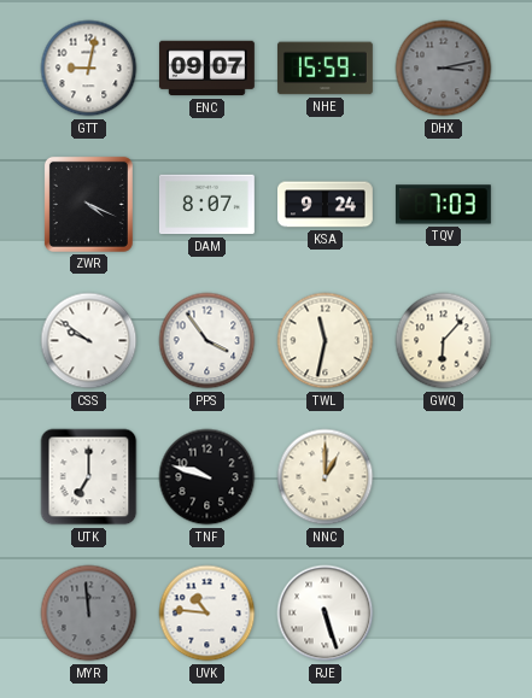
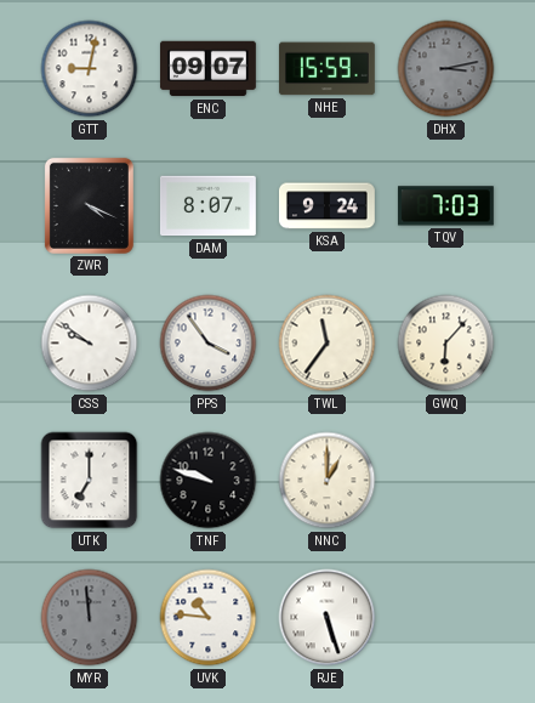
TWL: 11:32 -> 11:36
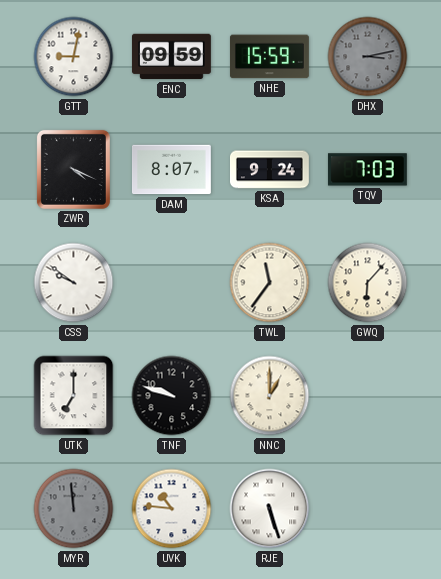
ENC: 09:07 -> 09:59
PPS: 3:54 -> none
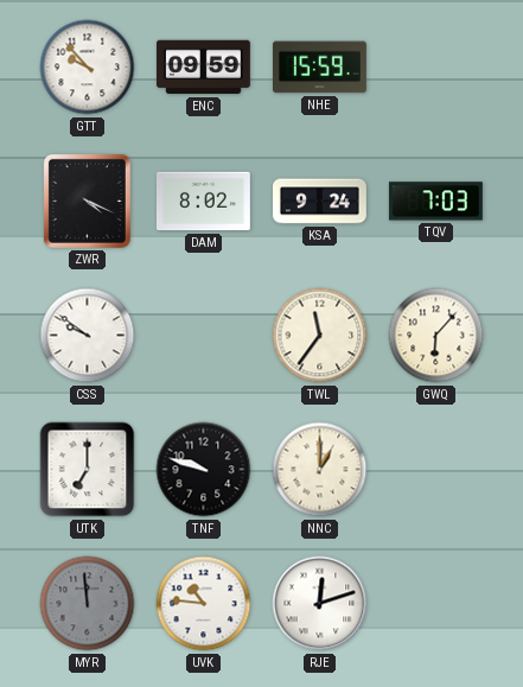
GTT: 9:02 -> 9:53
DHX: 3:13 -> none
DAM: 8:07 -> 8:02
RJE: 5:27 -> 12:12
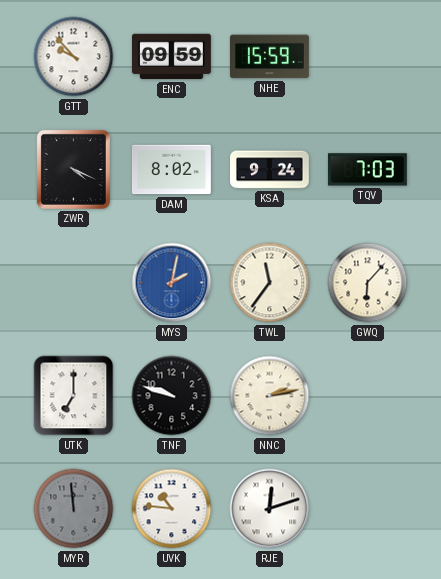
CSS: 9:51 -> none
MYS: none -> 2:02
NNC: 1:00 -> 2:13
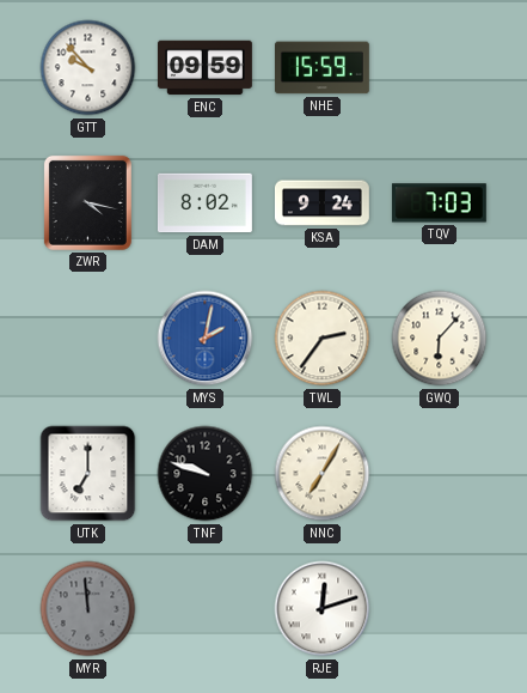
ZWR: 4:19 -> 4:17
TWL: 11:36 -> 2:36
NNC: 2:13 -> 7:05
UVK: 10:46 -> none
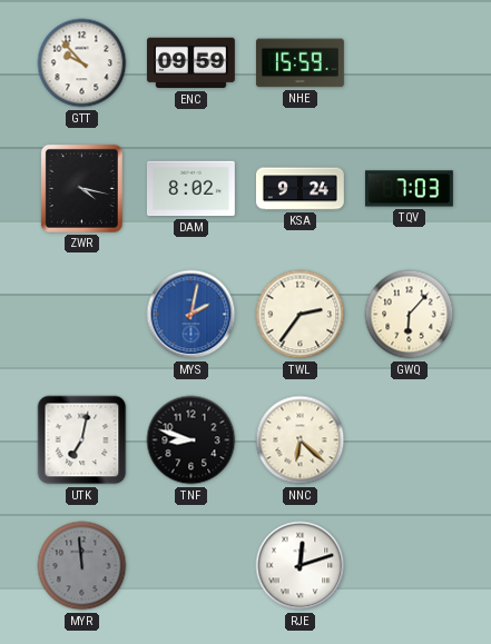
UTK: 7:00 -> 7:02
TNF: 9:48 -> 8:48
NNC: 7:05 -> 6:22
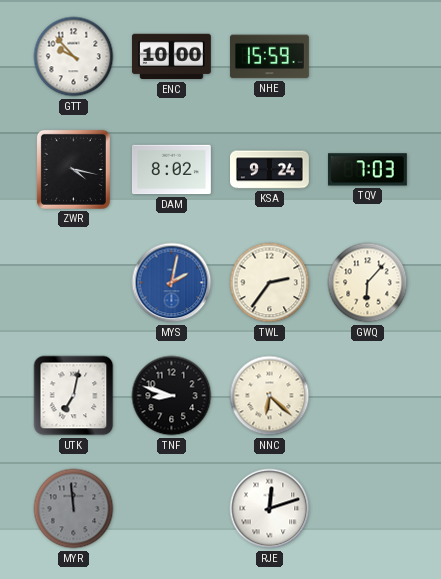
ENC: 09:59 -> 10:00
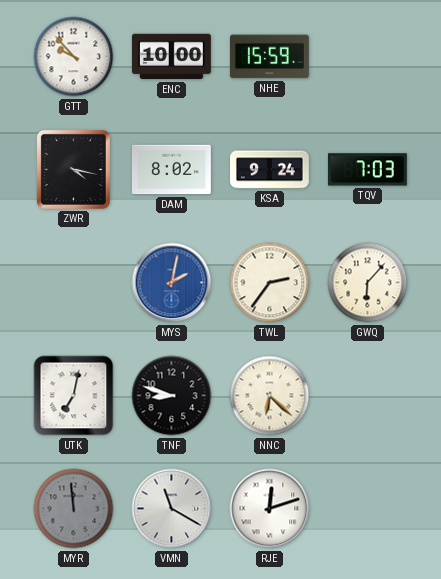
VMN: none -> 11:20
